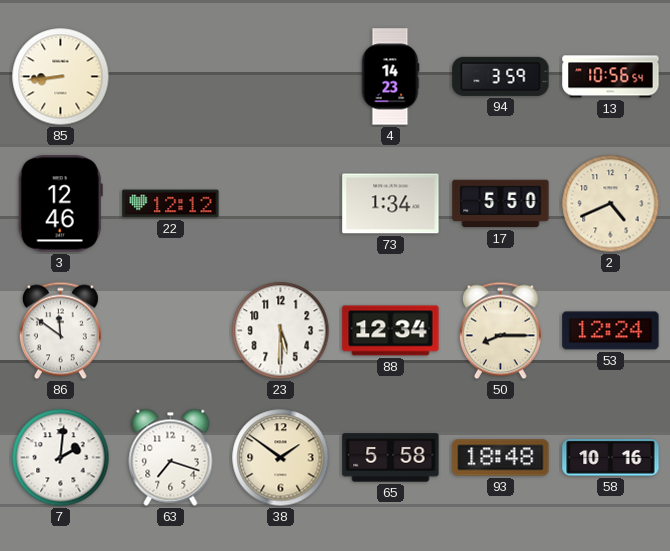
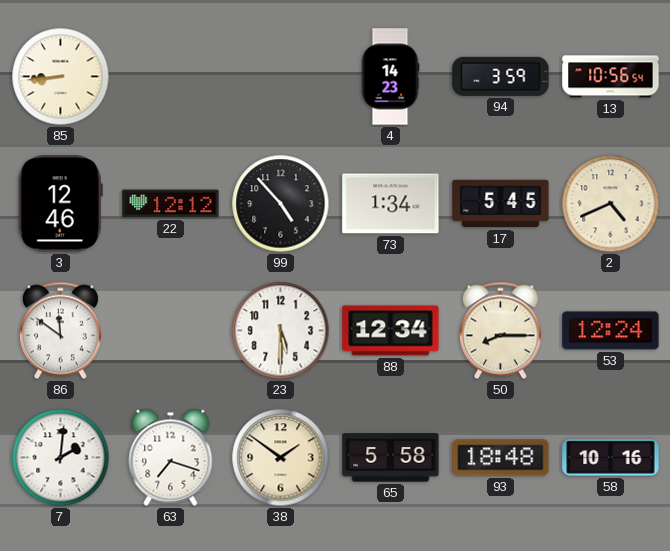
99: none -> 4:53
17: 5:50 -> 5:45
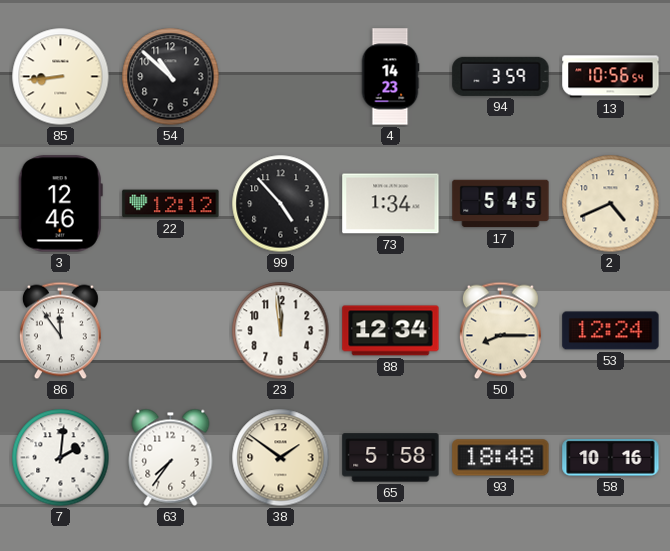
54: none -> 10:52
86: 11:51 -> 11:54
23: 5:30 -> 11:59
63: 7:18 -> 7:36
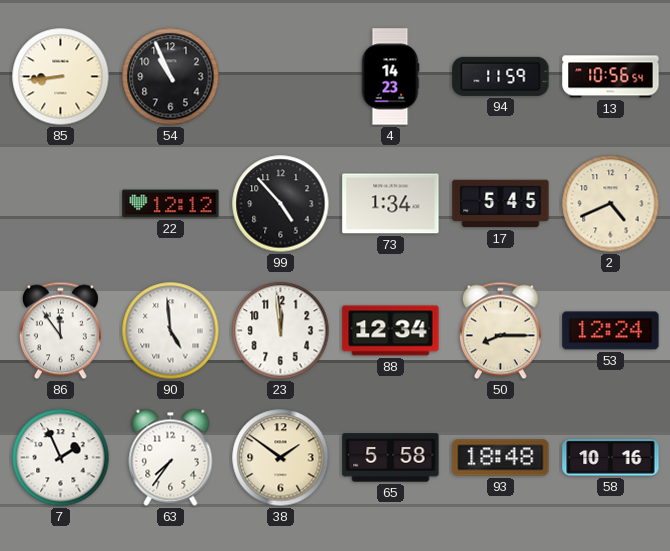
54: 10:52 -> 10:56
94: 3:59 -> 11:59
3: 12:46 -> none
90: none -> 4:59
7: 2:01 -> 1:56
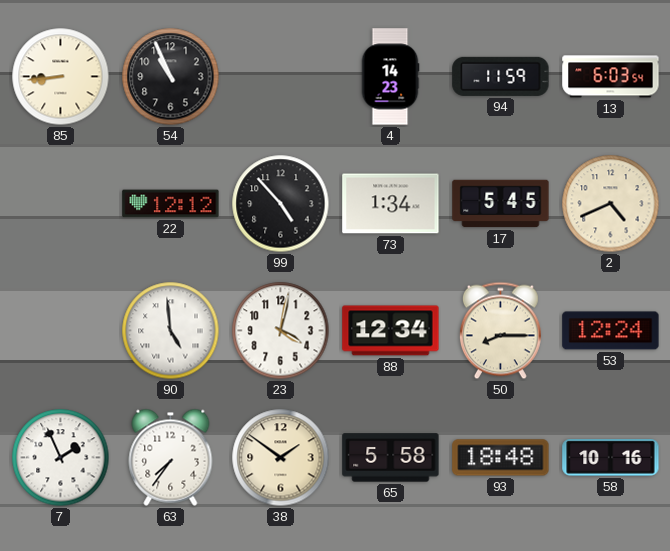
13: 10:56 -> 6:03
86: 11:54 -> none
23: 11:59 -> 4:02
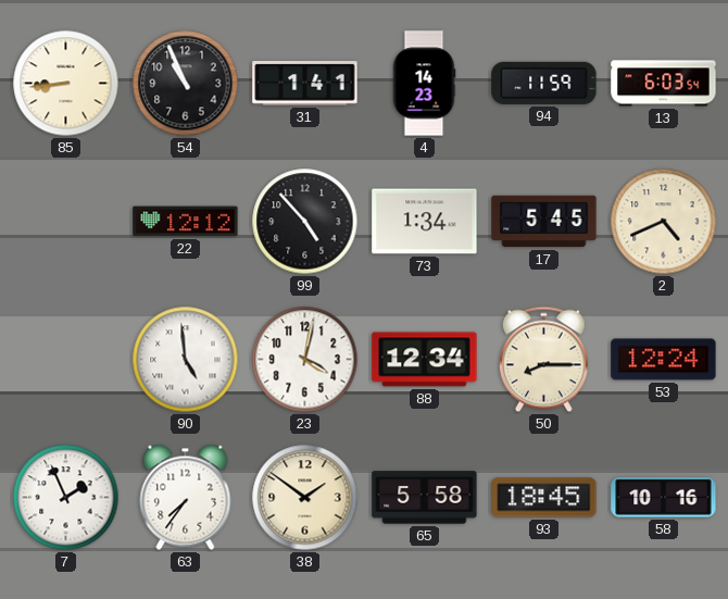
31: none -> 1:41
93: 18:48 -> 18:45
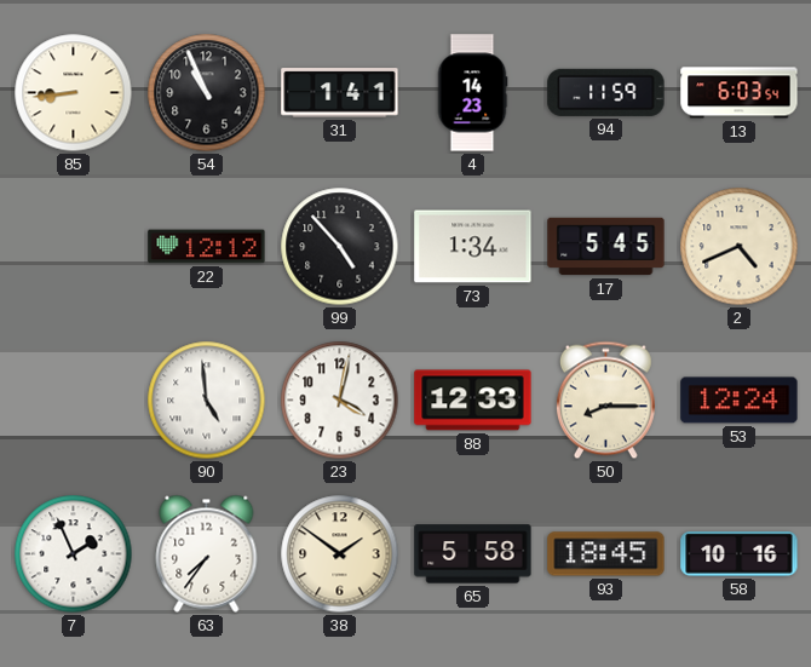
88: 12:34 -> 12:33
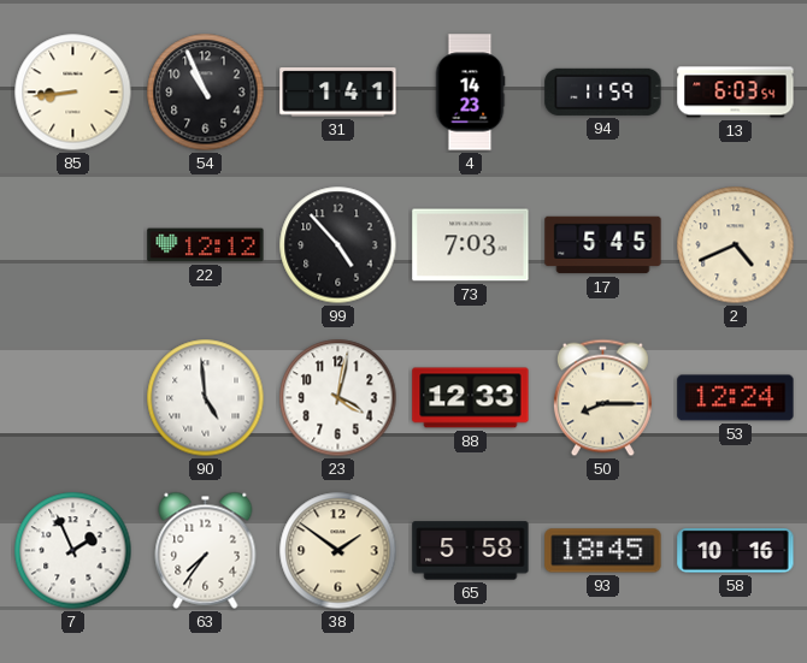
73: 1:34 -> 7:03
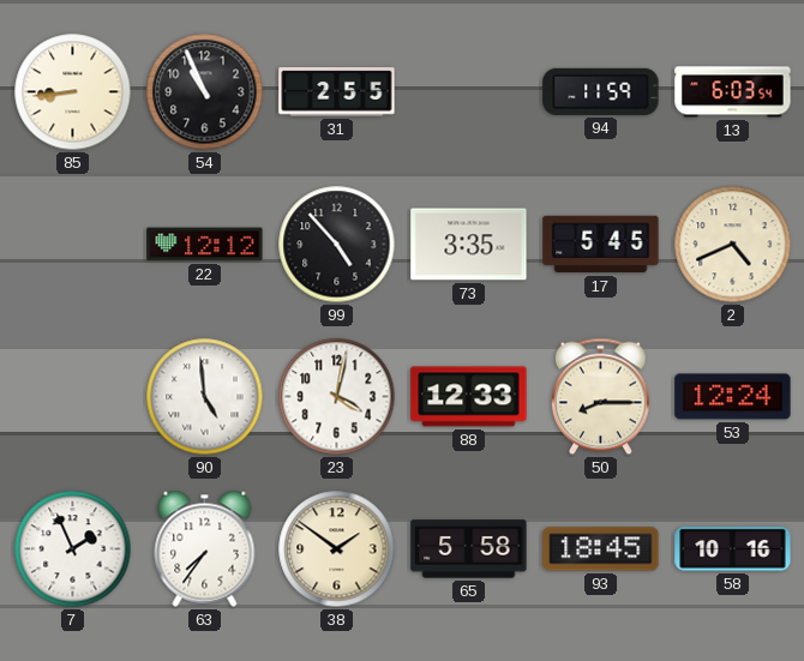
31: 1:41 -> 2:55
4: 14:23 -> none
73: 7:03 -> 3:35
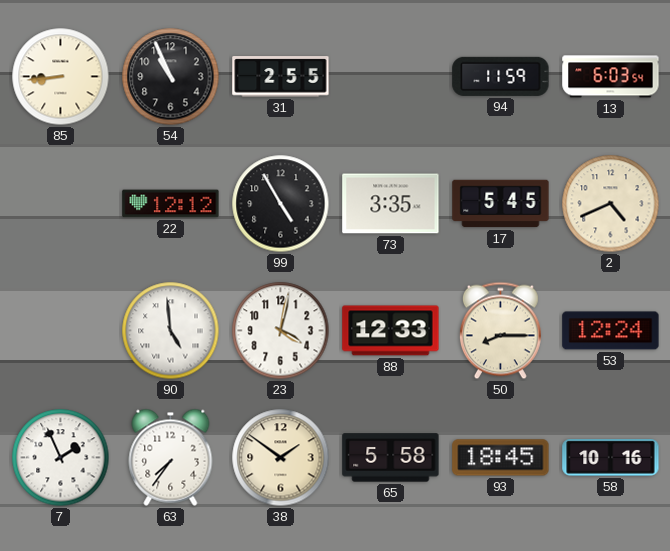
99: 4:53 -> 4:55
